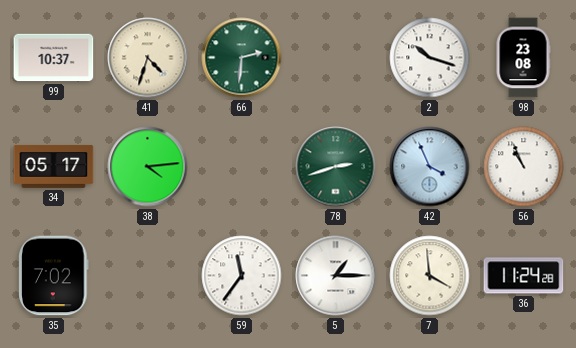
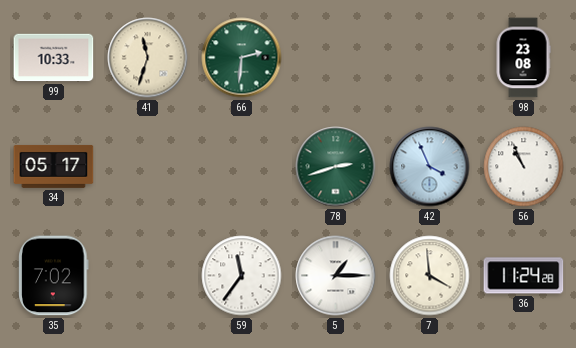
99: 10:37 -> 10:33
41: 4:33 -> 11:33
2: 10:18 -> none
38: 4:14 -> none
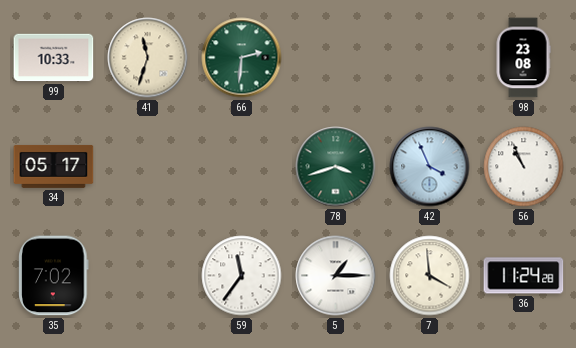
78: 2:42 -> 3:42
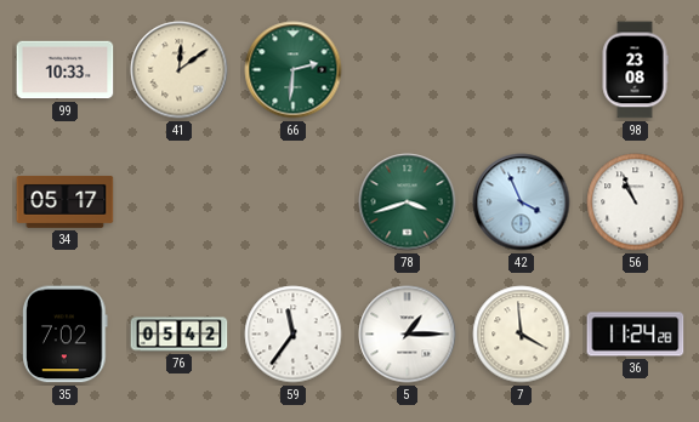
41: 11:33 -> 12:09
76: none -> 05:42
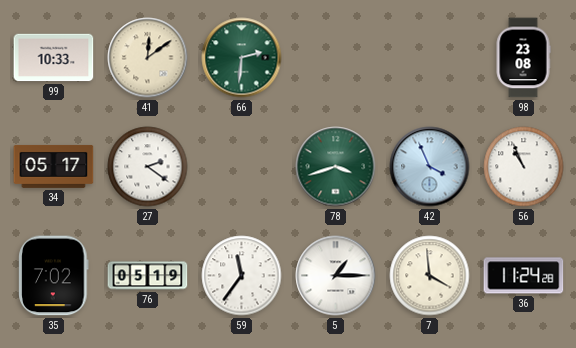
27: none -> 2:21
76: 05:42 -> 05:19
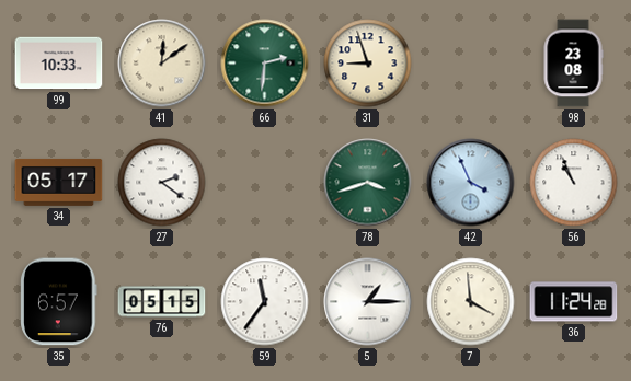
31: none -> 8:57
35: 7:02 -> 6:57
76: 05:19 -> 05:15
